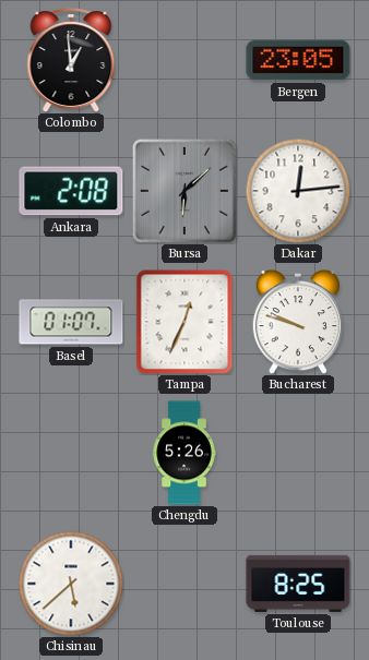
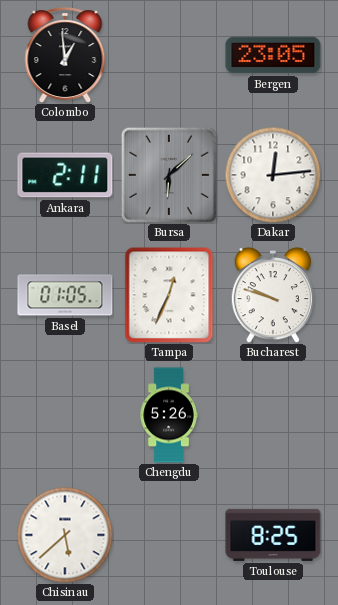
Ankara: 2:08 -> 2:11
Basel: 01:07 -> 01:05
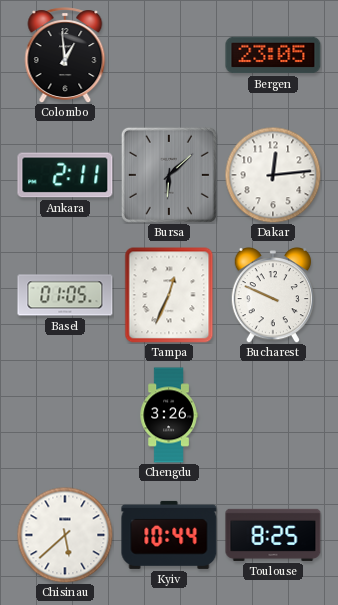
Bucharest: 9:48 -> 9:49
Chengdu: 5:26 -> 3:26
Kyiv: none -> 10:44
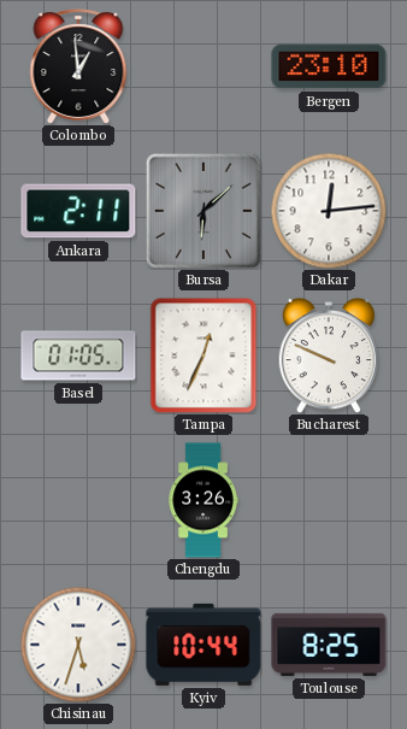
Bergen: 23:05 -> 23:10
Chisinau: 5:38 -> 5:33
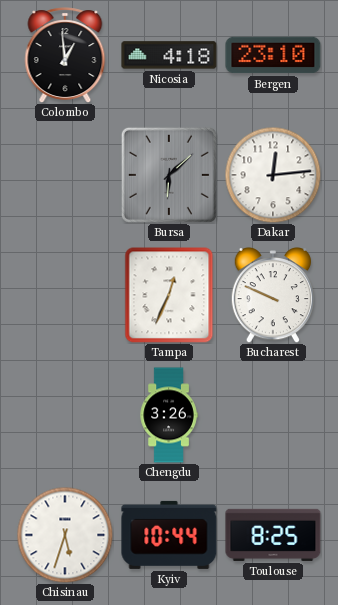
Nicosia: none -> 4:18
Ankara: 2:11 -> none
Basel: 01:05 -> none
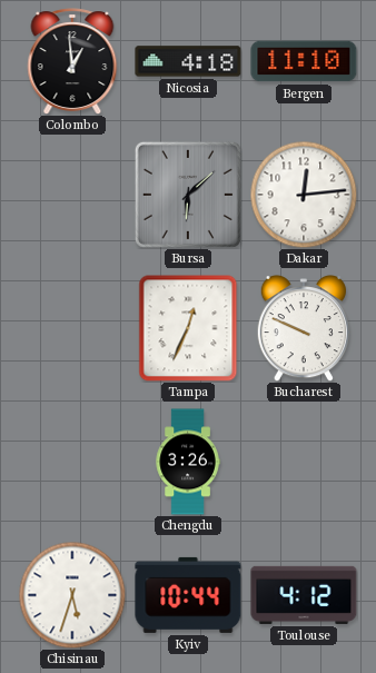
Bergen: 23:10 -> 11:10
Toulouse: 8:25 -> 4:12
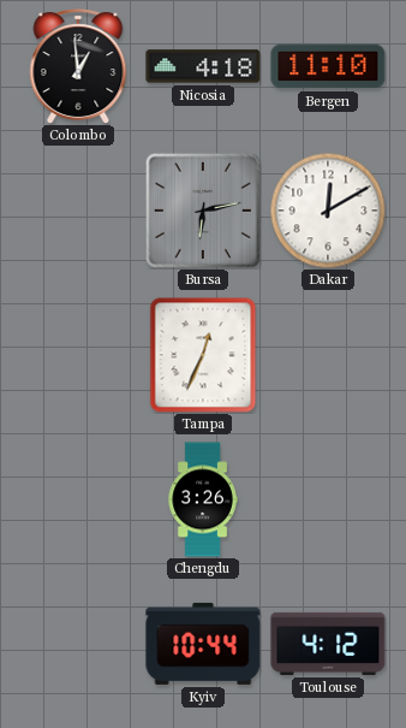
Bursa: 6:08 -> 6:13
Dakar: 12:14 -> 12:10
Bucharest: 9:49 -> none
Chisinau: 5:33 -> none
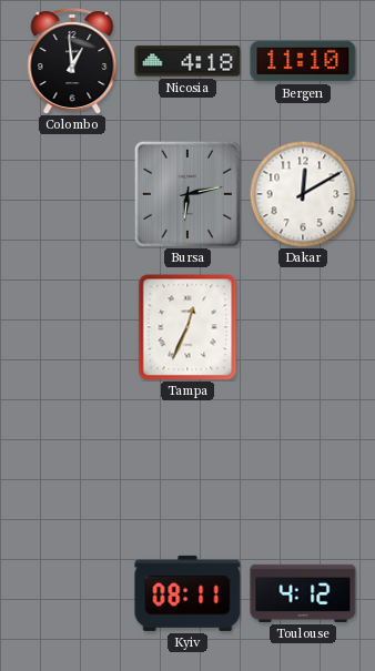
Chengdu: 3:26 -> none
Kyiv: 10:44 -> 08:11
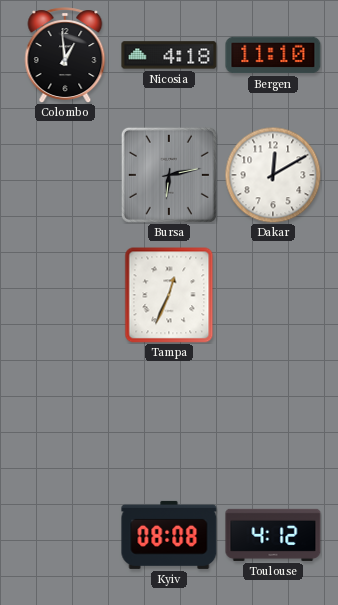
Kyiv: 08:11 -> 08:08
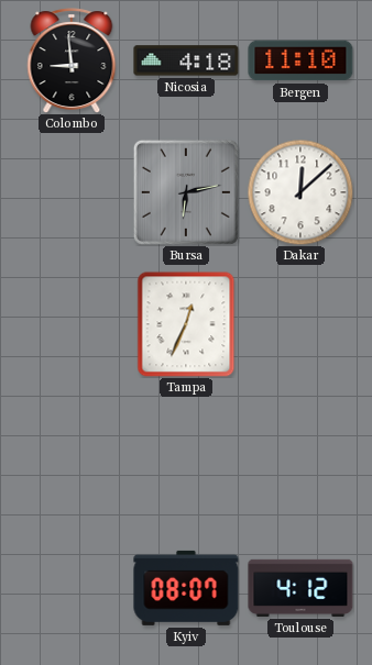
Colombo: 12:59 -> 8:59
Dakar: 12:10 -> 12:08
Kyiv: 08:08 -> 08:07
